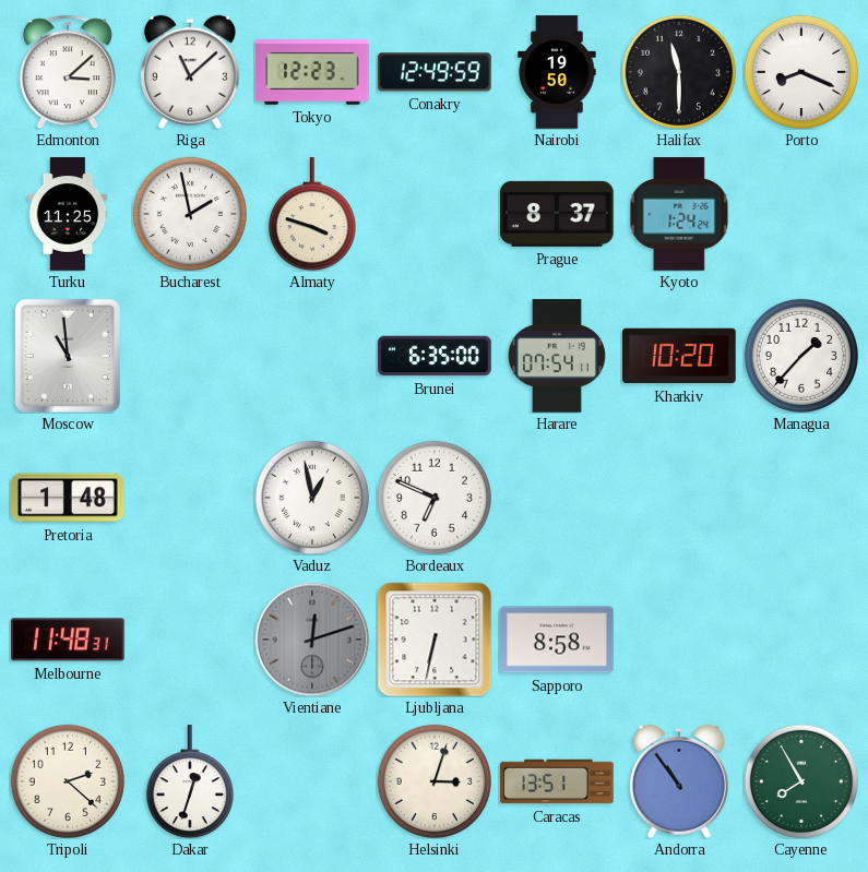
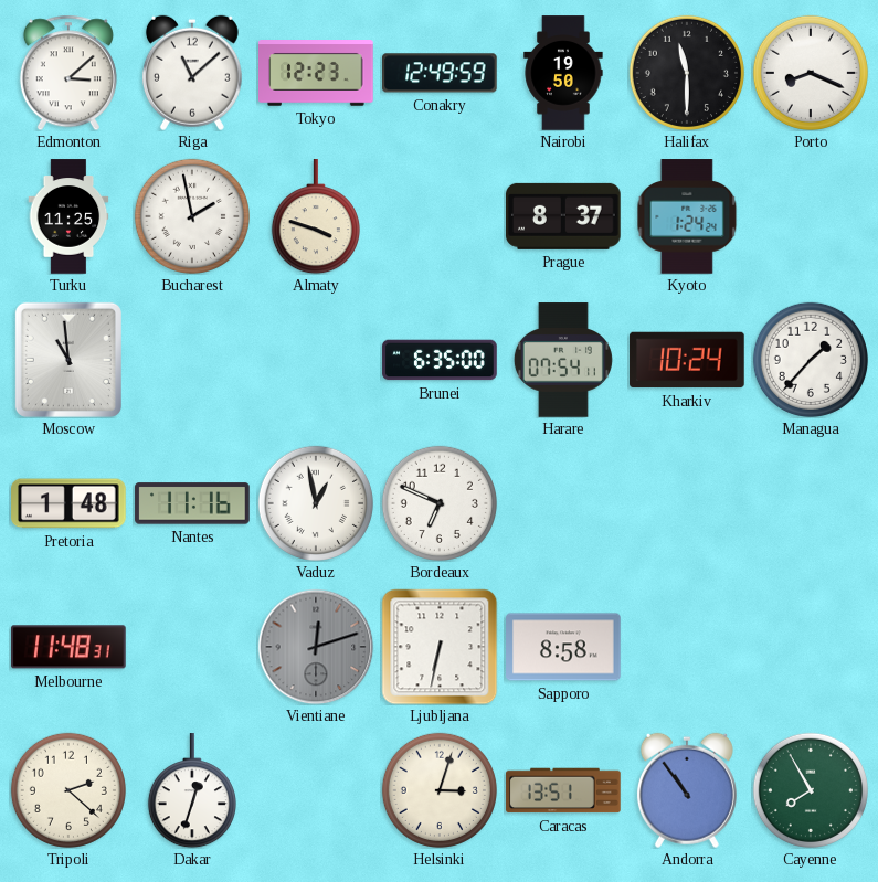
Kharkiv: 10:20 -> 10:24
Nantes: none -> 11:16
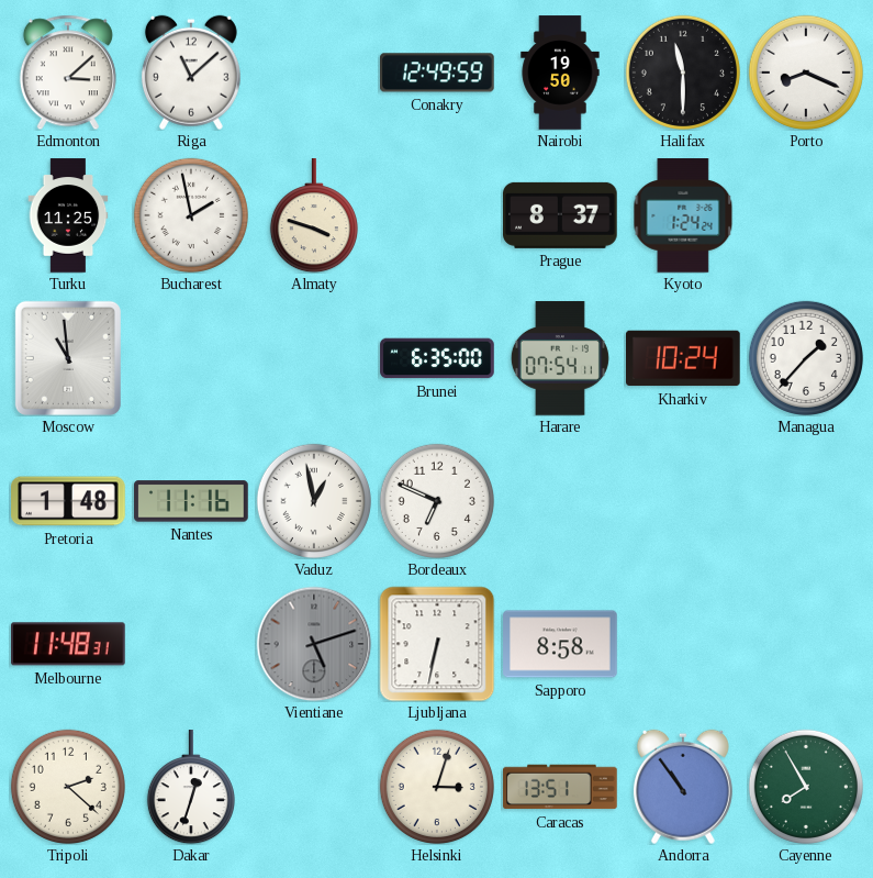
Tokyo: 12:23 -> none
Vientiane: 12:12 -> 5:12
